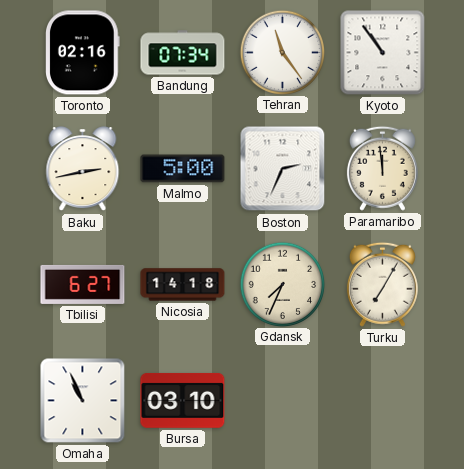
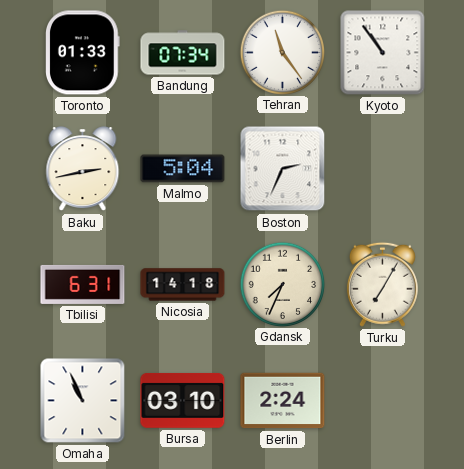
Toronto: 02:16 -> 01:33
Malmo: 5:00 -> 5:04
Paramaribo: 11:59 -> none
Tbilisi: 6:27 -> 6:31
Berlin: none -> 2:24
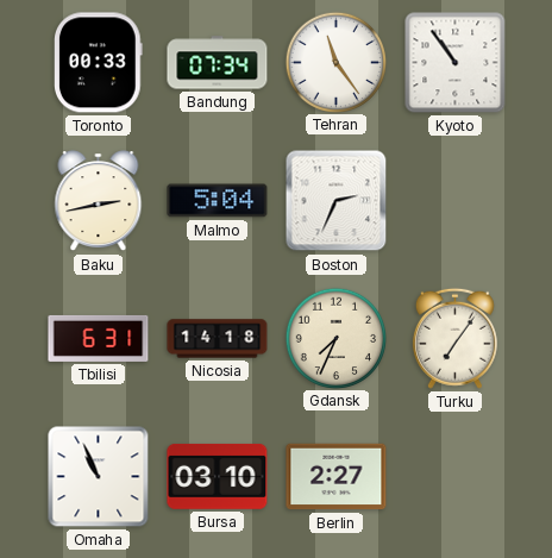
Toronto: 01:33 -> 00:33
Turku: 7:05 -> 7:06
Berlin: 2:24 -> 2:27
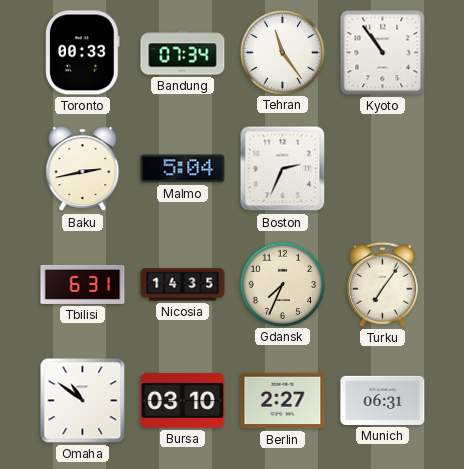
Nicosia: 14:18 -> 14:35
Omaha: 10:56 -> 10:51
Munich: none -> 06:31
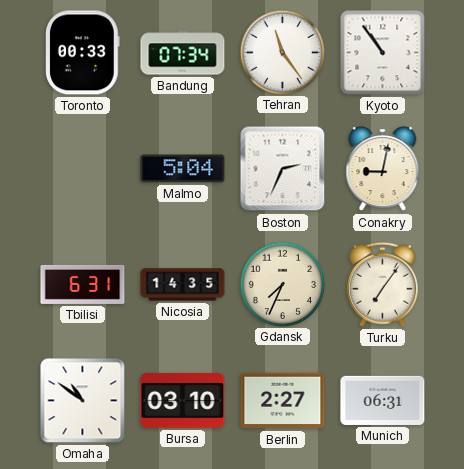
Baku: 2:43 -> none
Conakry: none -> 9:02
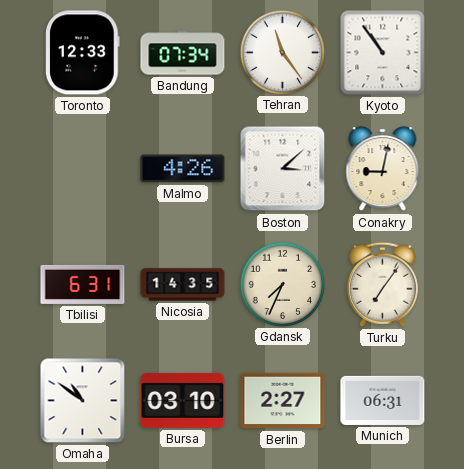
Toronto: 00:33 -> 12:33
Malmo: 5:04 -> 4:26
Boston: 2:34 -> 3:08
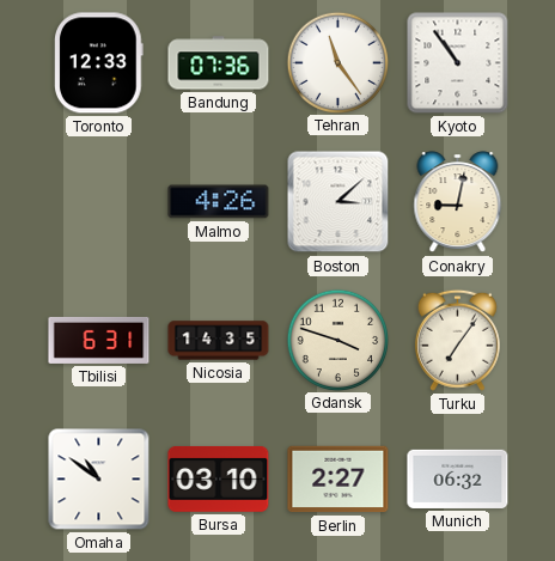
Bandung: 07:34 -> 07:36
Gdansk: 7:34 -> 3:48
Munich: 06:31 -> 06:32
